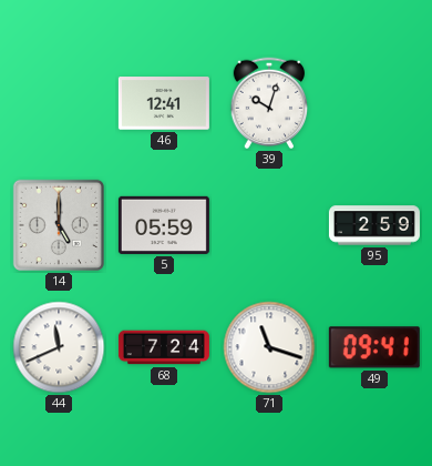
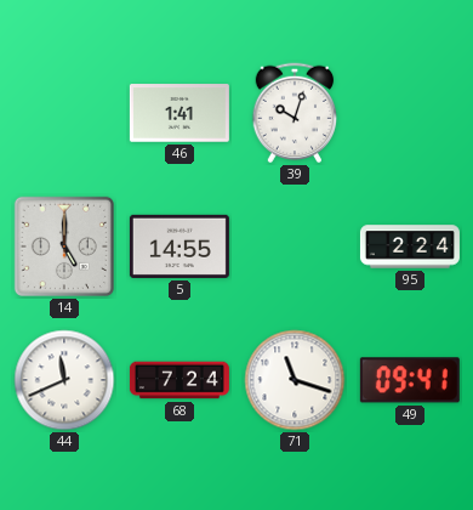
46: 12:41 -> 1:41
5: 05:59 -> 14:55
95: 2:59 -> 2:24
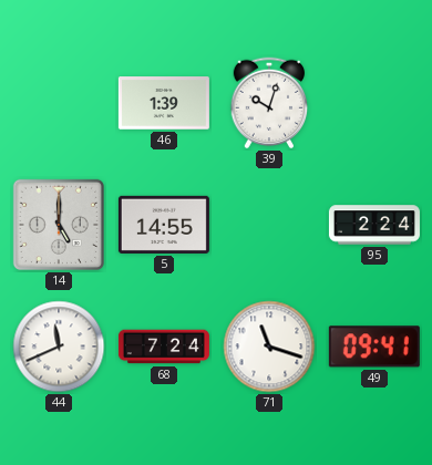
46: 1:41 -> 1:39
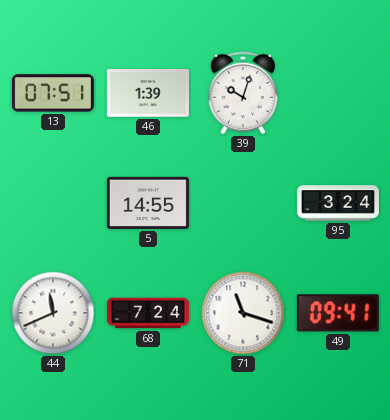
13: none -> 07:51
14: 5:00 -> none
95: 2:24 -> 3:24
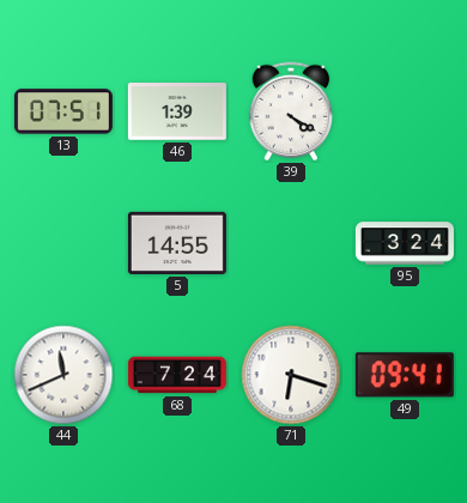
39: 10:03 -> 4:20
71: 11:18 -> 6:18
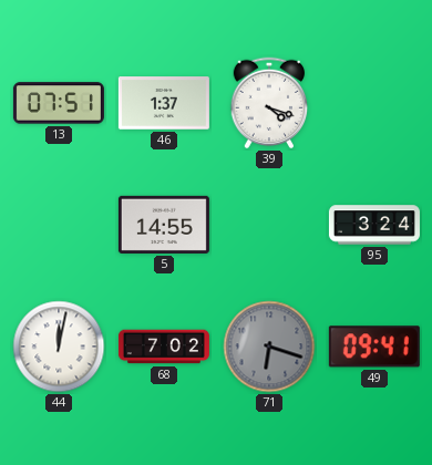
46: 1:39 -> 1:37
39: 4:20 -> 4:18
44: 11:41 -> 12:02
68: 7:24 -> 7:02
71 dial: white -> grey
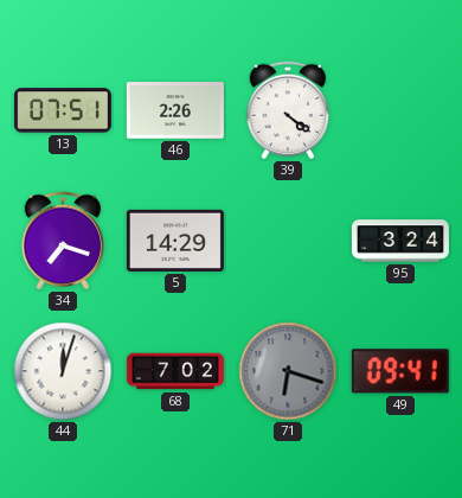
46: 1:37 -> 2:26
39: 4:18 -> 4:21
34: none -> 7:18
5: 14:55 -> 14:29
44: 12:02 -> 12:03
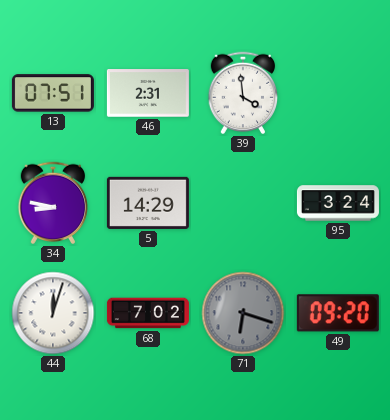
46: 2:26 -> 2:31
39: 4:21 -> 3:59
34: 7:18 -> 8:47
49: 09:41 -> 09:20
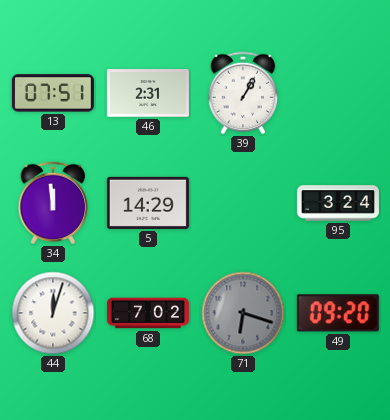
39: 3:59 -> 1:05
34: 8:47 -> 11:59
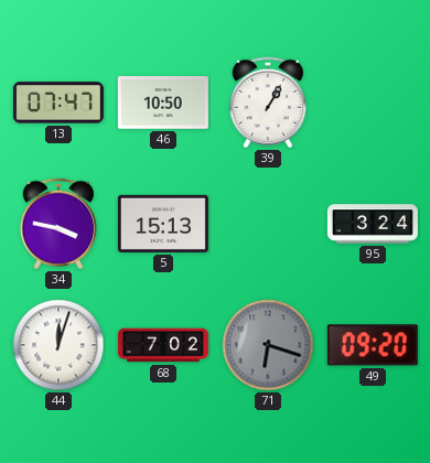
13: 07:51 -> 07:47
46: 2:31 -> 10:50
34: 11:59 -> 3:47
5: 14:29 -> 15:13
